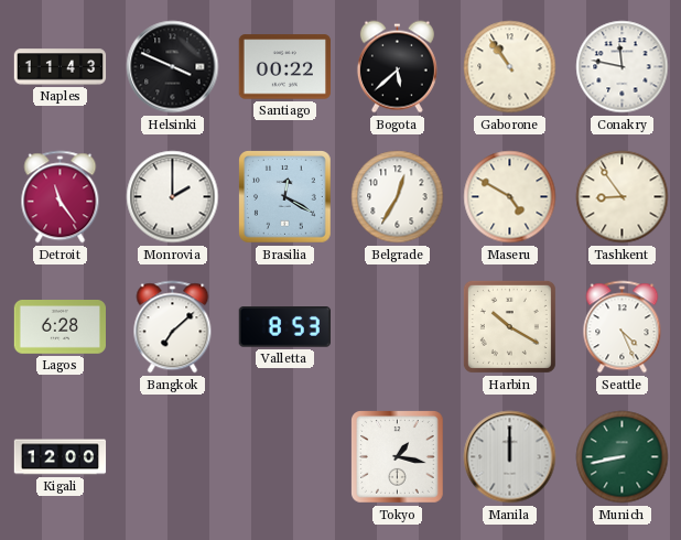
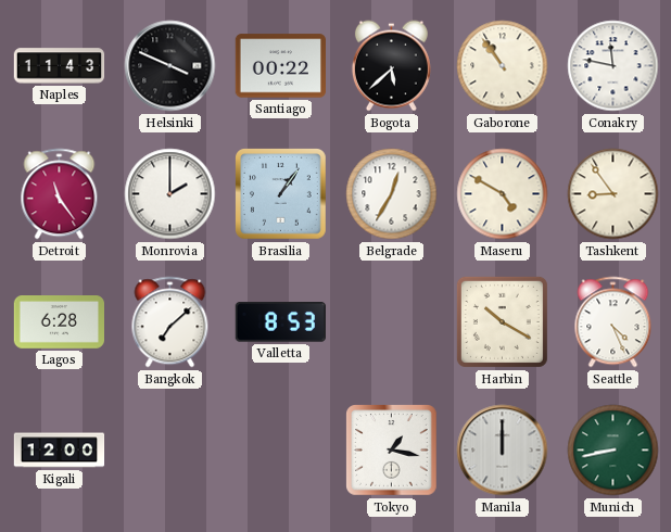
Brasilia: 12:20 -> 1:06
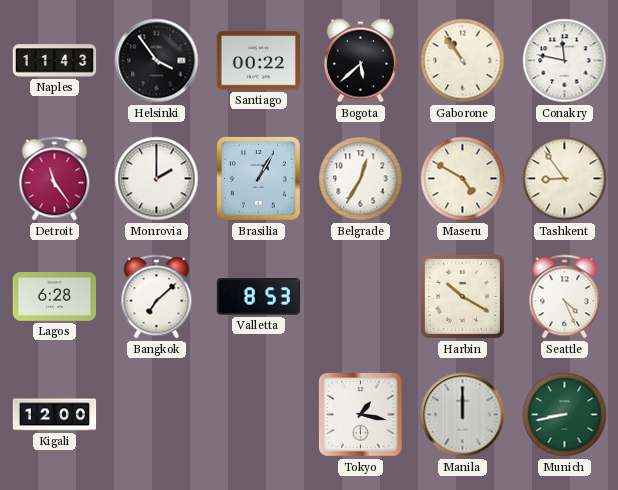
Helsinki: 3:49 -> 3:54
Brasilia: 1:06 -> 1:05
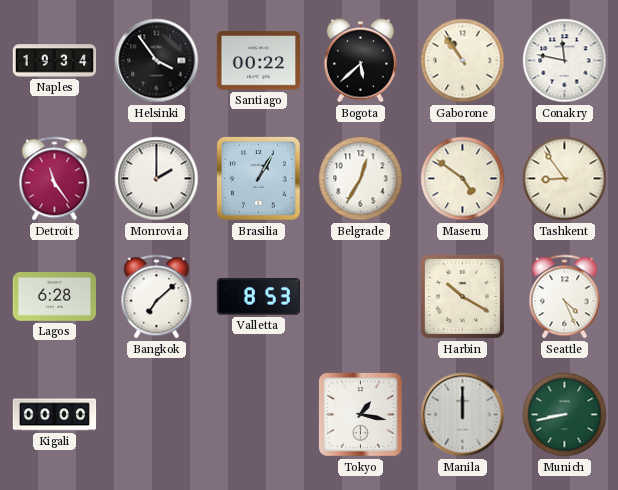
Naples: 11:43 -> 19:34
Maseru: 4:50 -> 4:51
Kigali: 12:00 -> 00:00
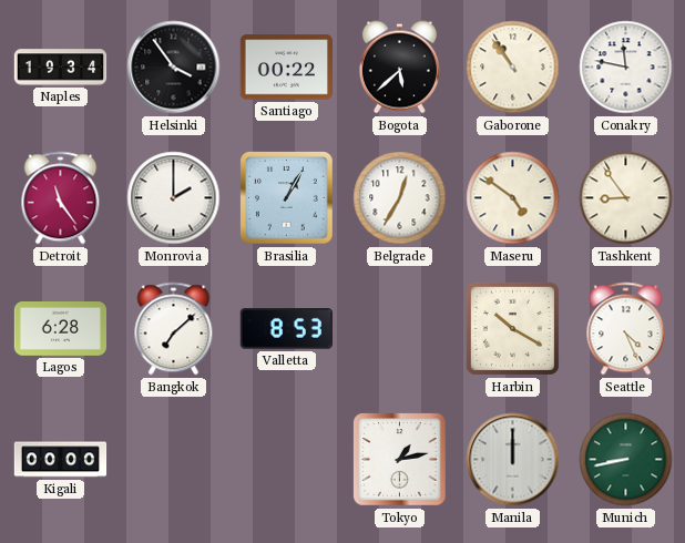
Tokyo: 1:17 -> 1:13
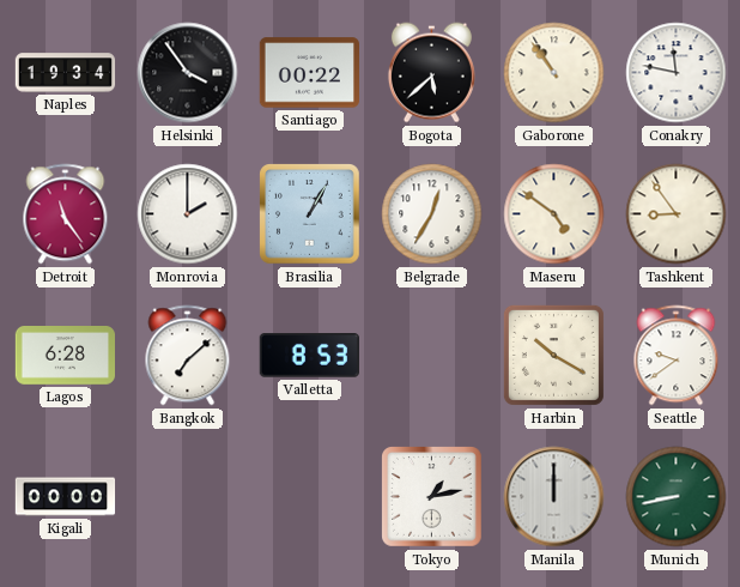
Seattle: 4:26 -> 9:39
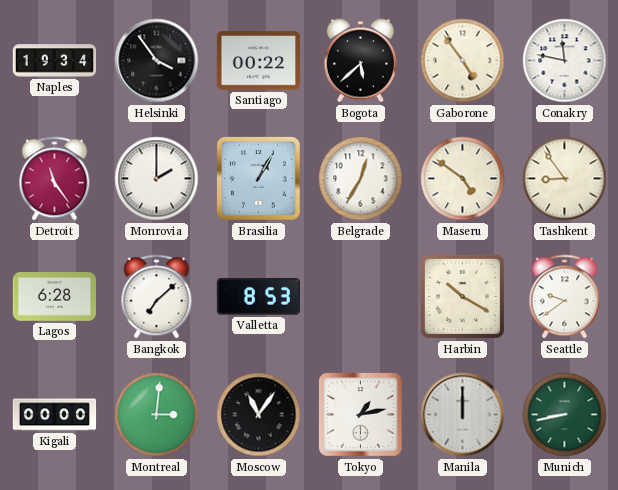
Gaborone: 10:54 -> 4:54
Montreal: none -> 3:01
Moscow: none -> 11:06
